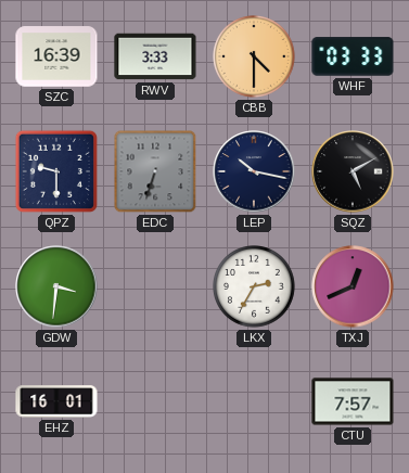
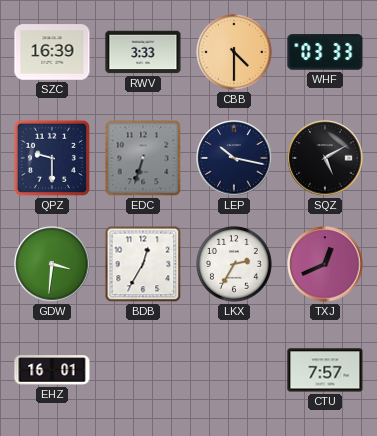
BDB: none -> 12:35
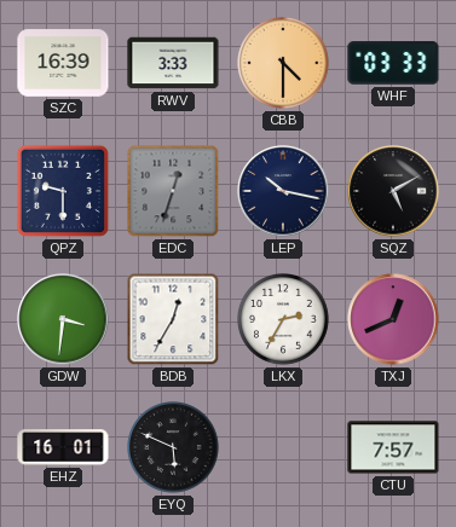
EDC: 6:33 -> 12:33
EYQ: none -> 5:49
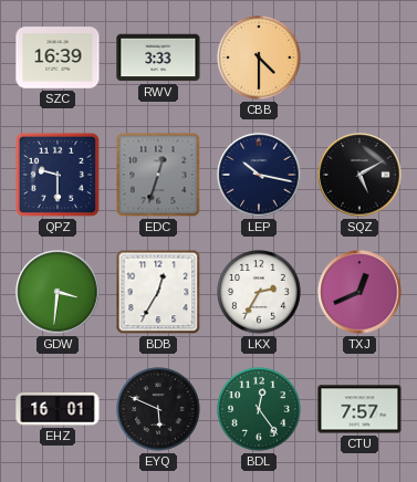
WHF: 03:33 -> none
BDL: none -> 12:24
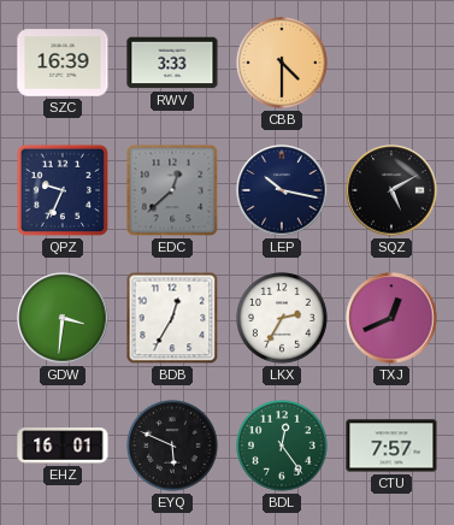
QPZ: 9:30 -> 9:34
EDC: 12:33 -> 12:38
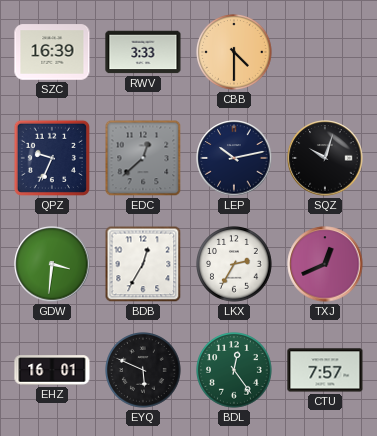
LEP: 10:17 -> 10:13
SQZ: 5:10 -> 10:03
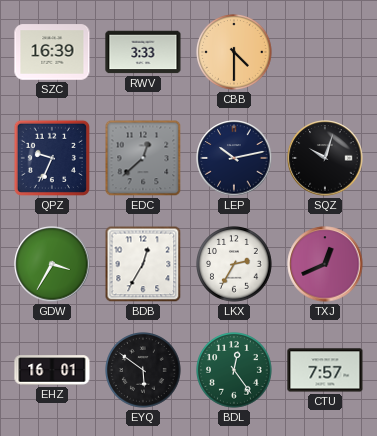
GDW: 3:31 -> 3:35
EYQ: 5:49 -> 5:51
